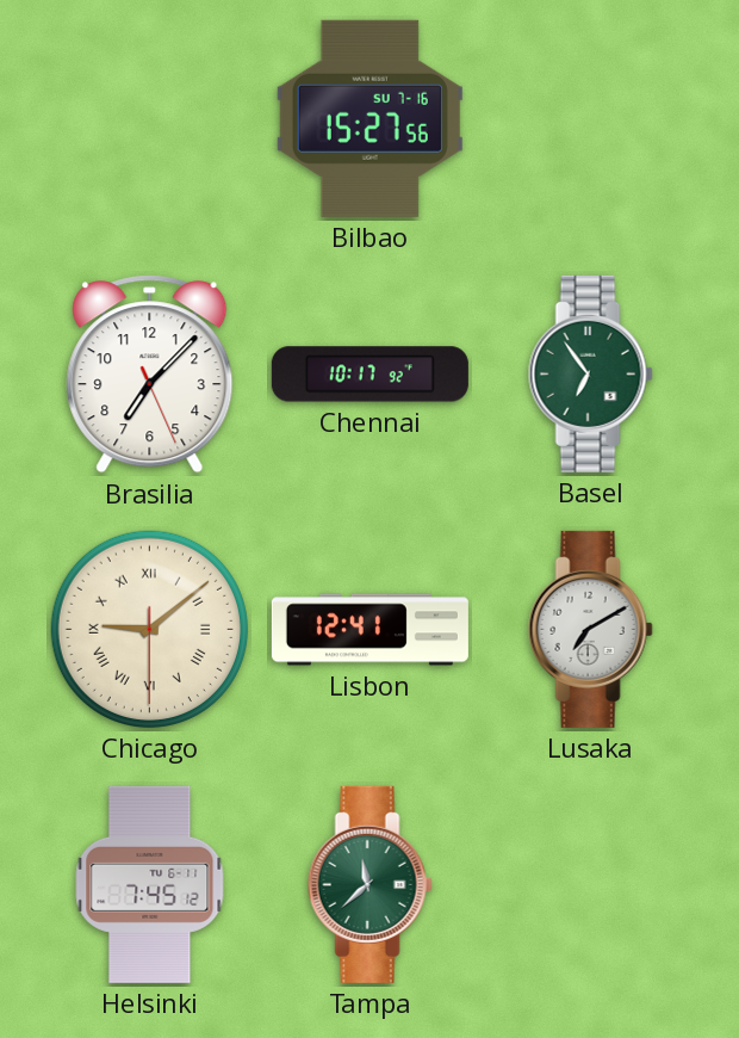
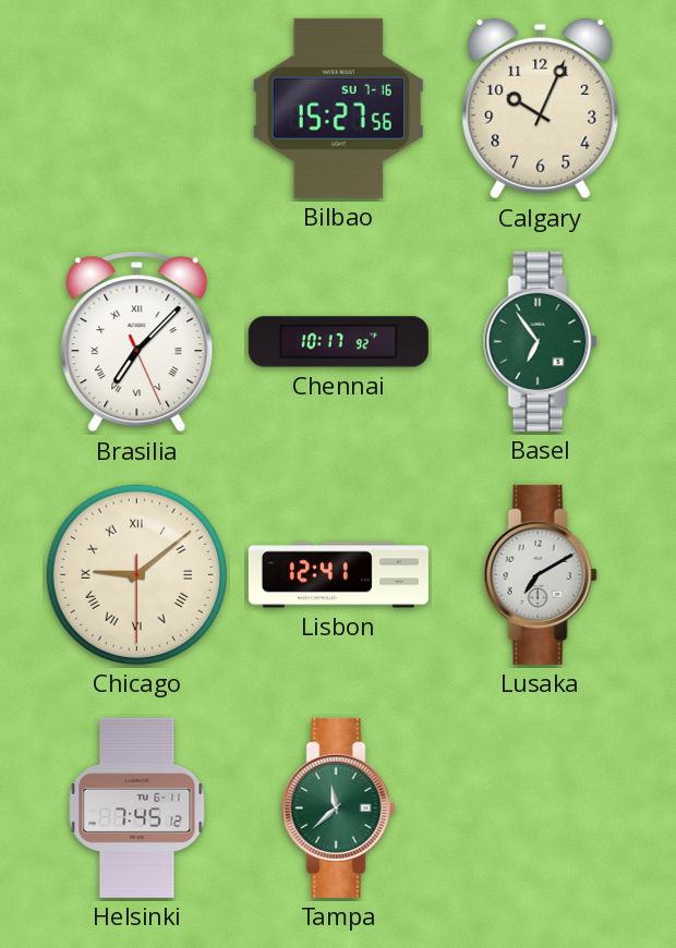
Calgary: none -> 10:04
Brasilia numerals: Arabic -> Roman
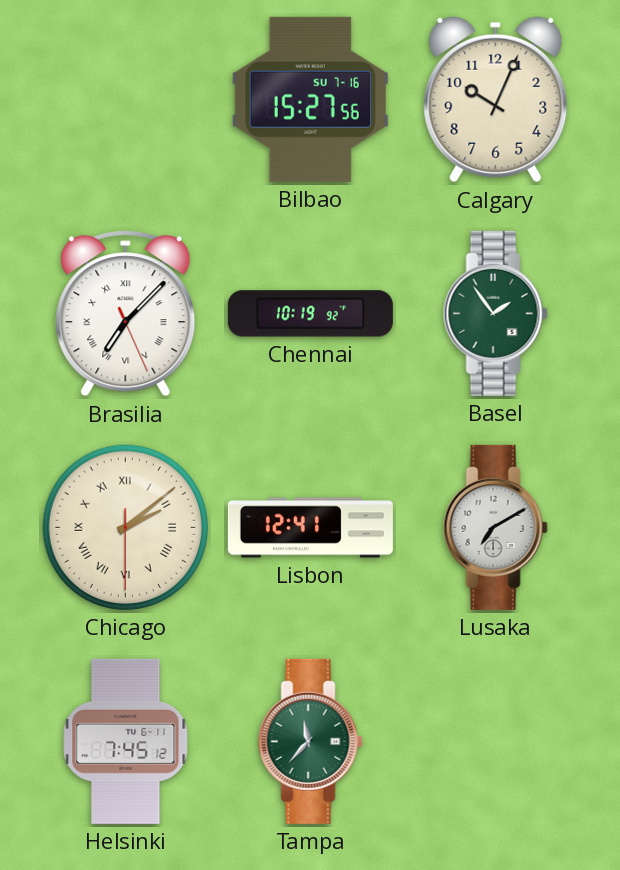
Chennai: 10:17 -> 10:19
Basel: 6:54 -> 1:54
Chicago: 9:08 -> 2:08
Tampa: 11:38 -> 11:37
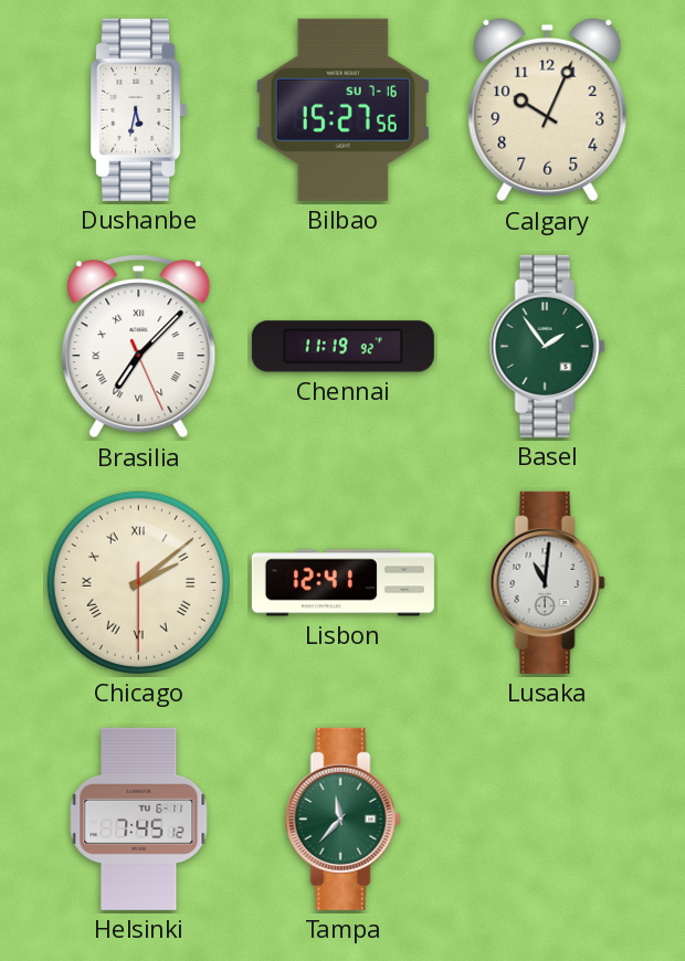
Dushanbe: none -> 5:32
Chennai: 10:19 -> 11:19
Lusaka: 7:10 -> 11:01
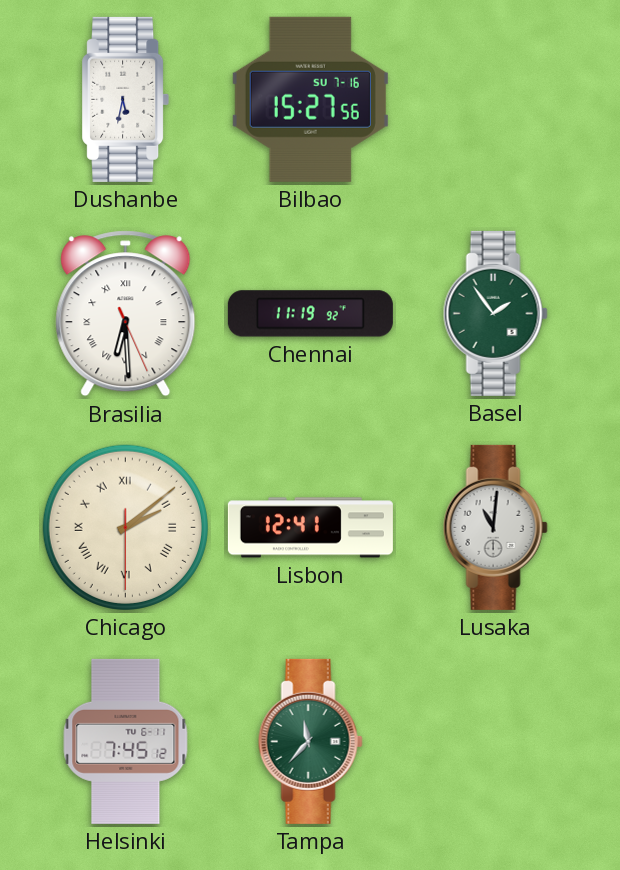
Calgary: 10:04 -> none
Brasilia: 7:07 -> 6:29
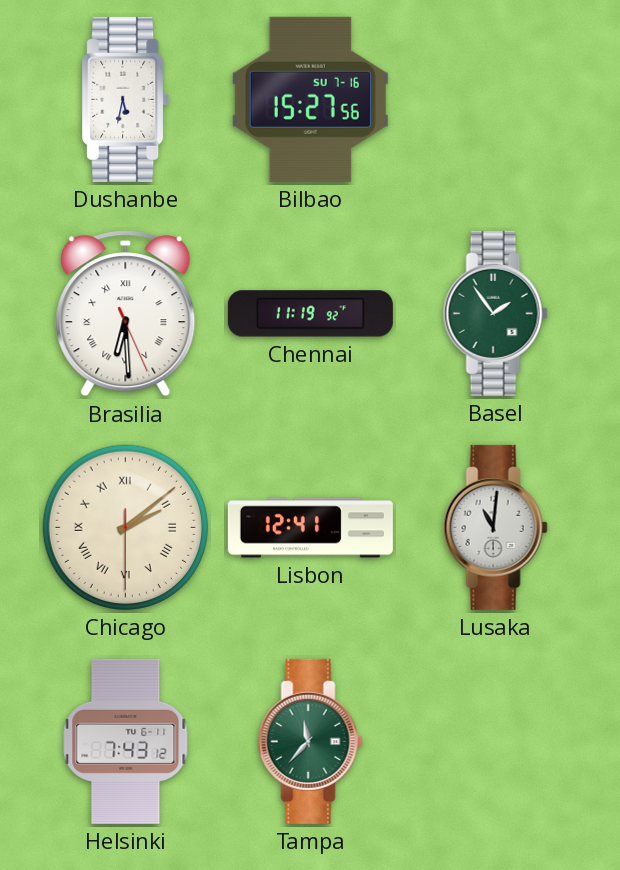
Helsinki: 7:45 -> 7:43
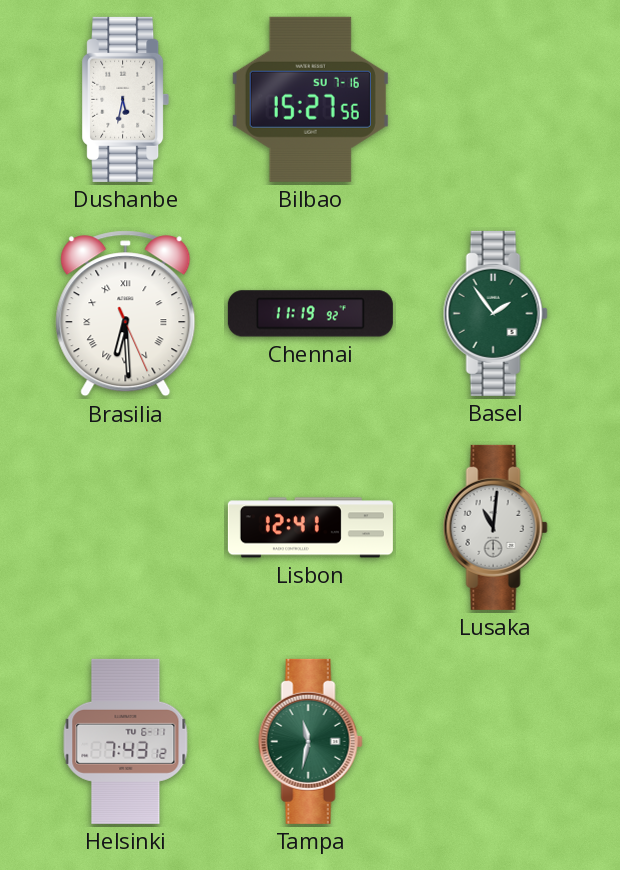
Chicago: 2:08 -> none
Tampa: 11:37 -> 11:32
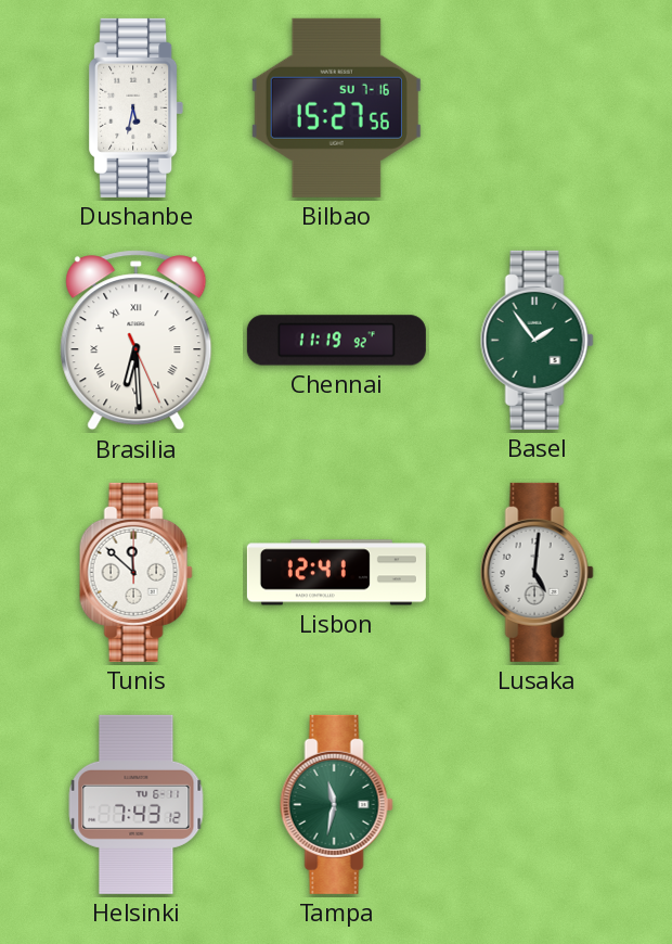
Tunis: none -> 11:52
Lusaka: 11:01 -> 5:01
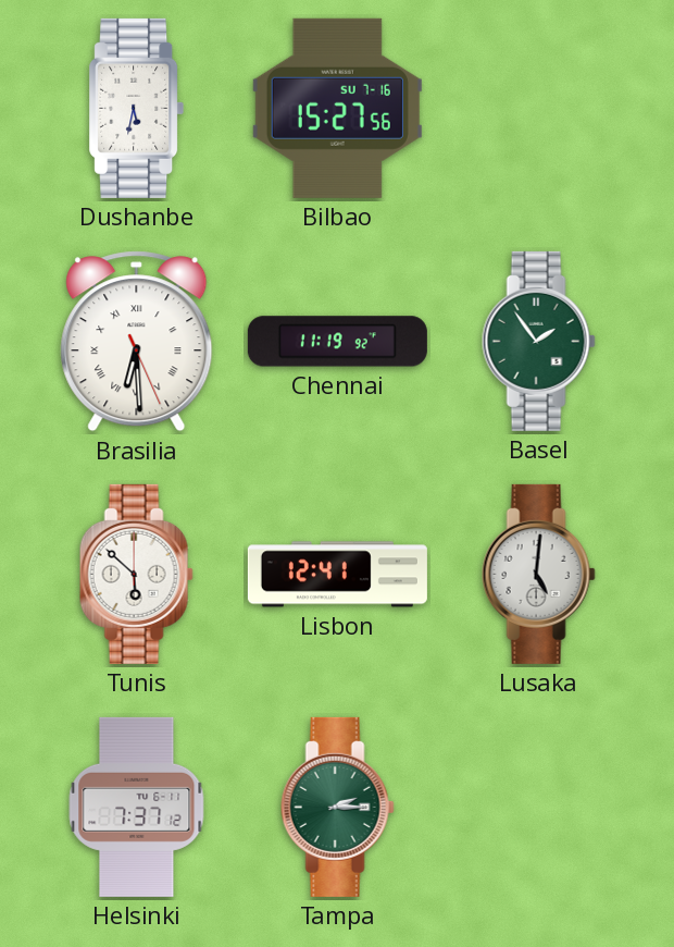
Tunis: 11:52 -> 5:52
Helsinki: 7:43 -> 7:37
Tampa: 11:32 -> 2:15
